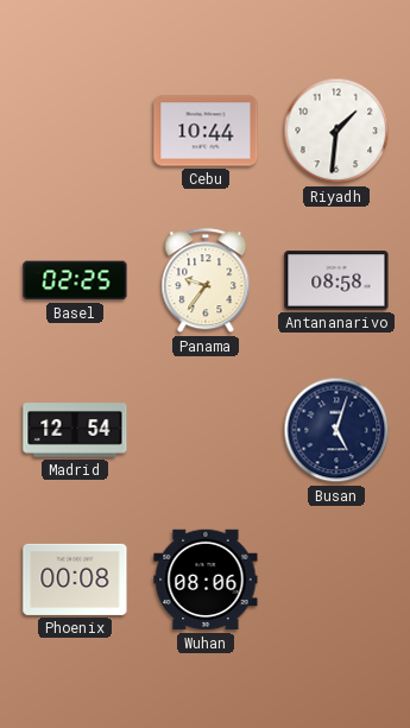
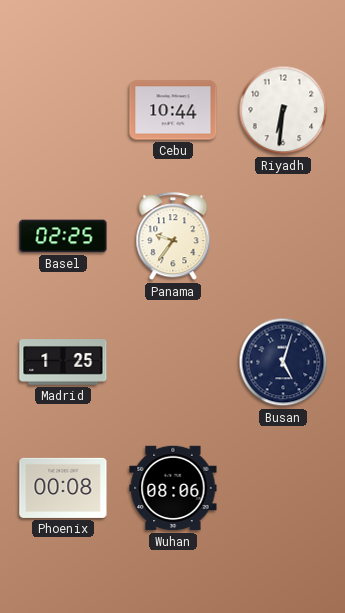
Riyadh: 1:31 -> 6:31
Antananarivo: 08:58 -> none
Madrid: 12:54 -> 1:25
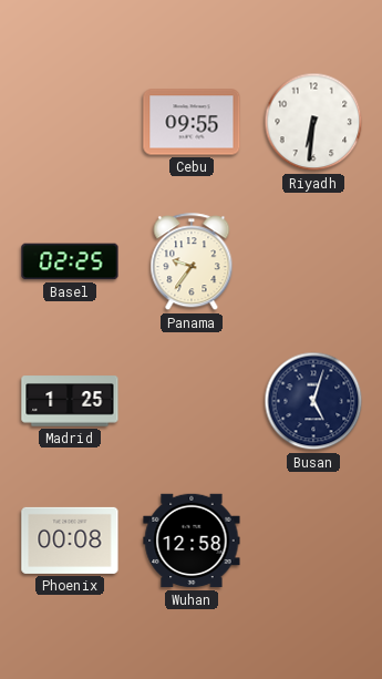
Cebu: 10:44 -> 09:55
Wuhan: 08:06 -> 12:58
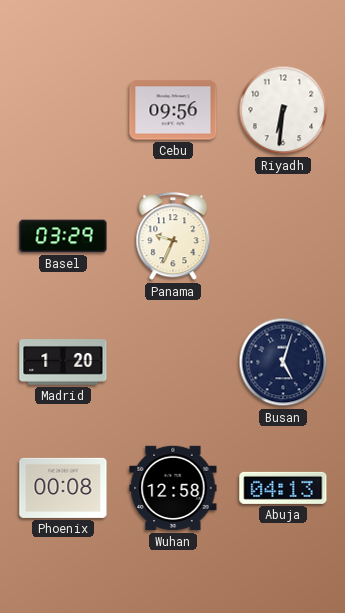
Cebu: 09:55 -> 09:56
Basel: 02:25 -> 03:29
Panama: 9:36 -> 9:34
Madrid: 1:25 -> 1:20
Abuja: none -> 04:13
